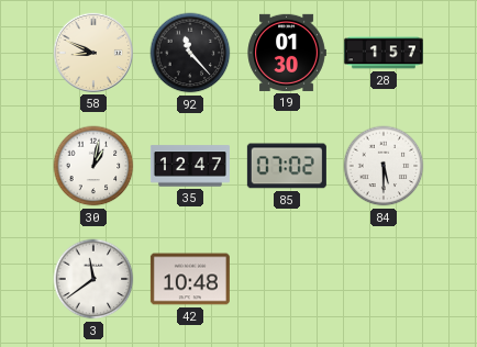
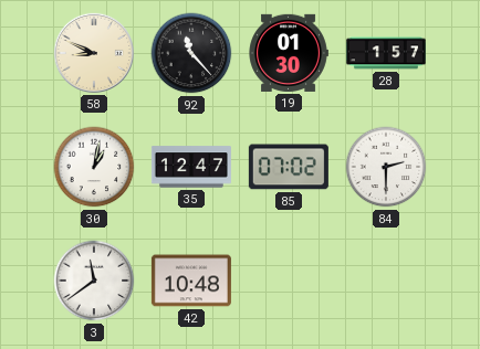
84: 5:30 -> 2:30
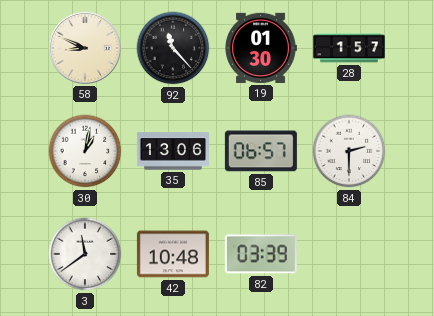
35: 12:47 -> 13:06
85: 07:02 -> 06:57
82: none -> 03:39
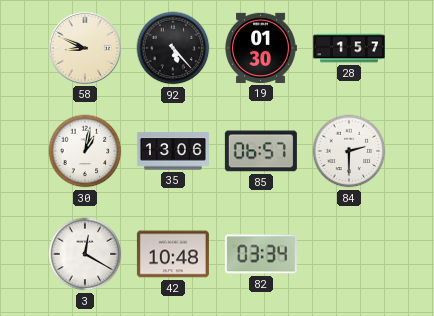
92: 11:23 -> 5:23
3: 11:39 -> 12:20
82: 03:39 -> 03:34
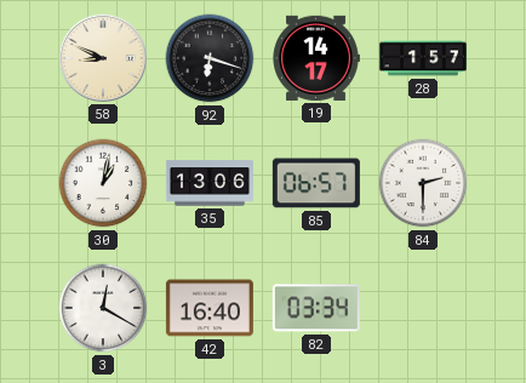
92: 5:23 -> 6:18
19: 01:30 -> 14:17
42: 10:48 -> 16:40
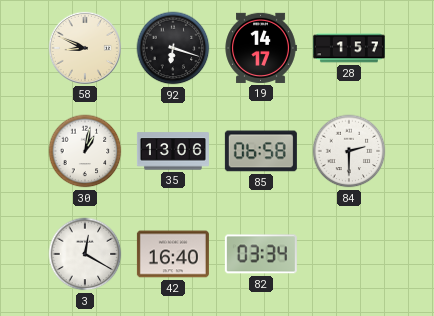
85: 06:57 -> 06:58
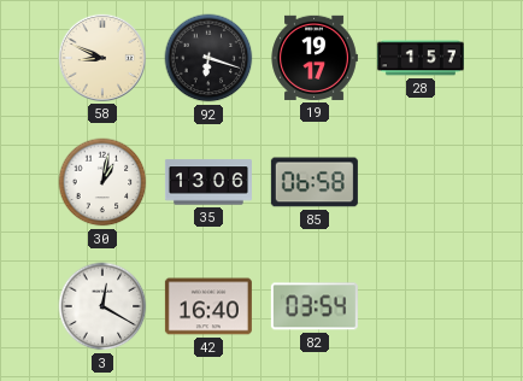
19: 14:17 -> 19:17
84: 2:30 -> none
82: 03:34 -> 03:54
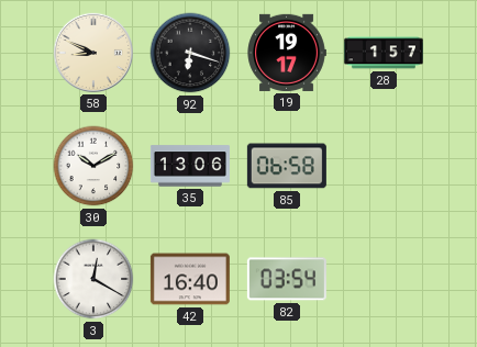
30: 1:02 -> 10:10
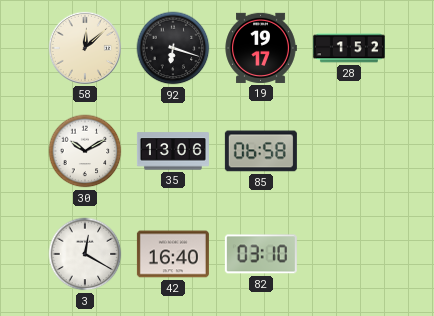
58: 8:49 -> 12:08
28: 1:57 -> 1:52
82: 03:54 -> 03:10
